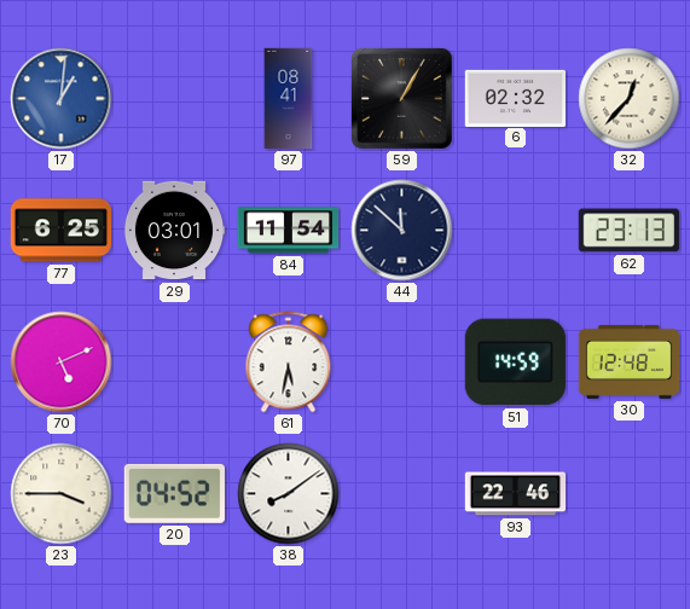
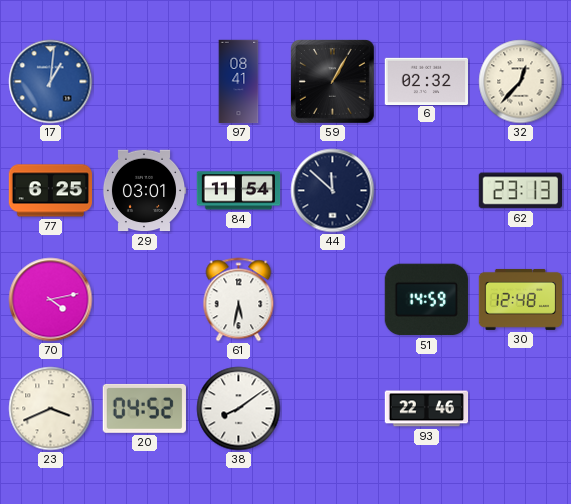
70: 5:11 -> 4:13
23: 3:45 -> 3:41
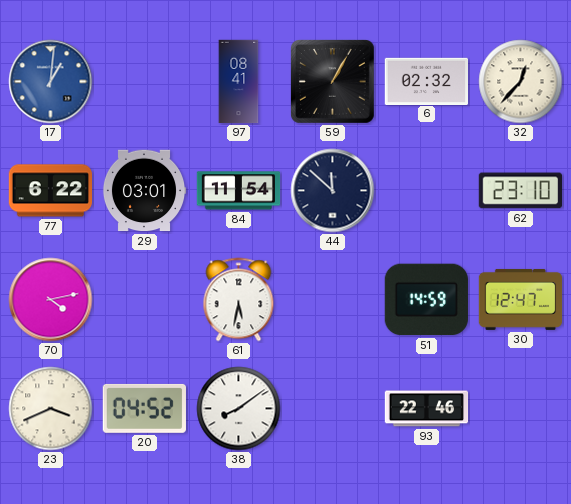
77: 6:25 -> 6:22
62: 23:13 -> 23:10
30: 12:48 -> 12:47
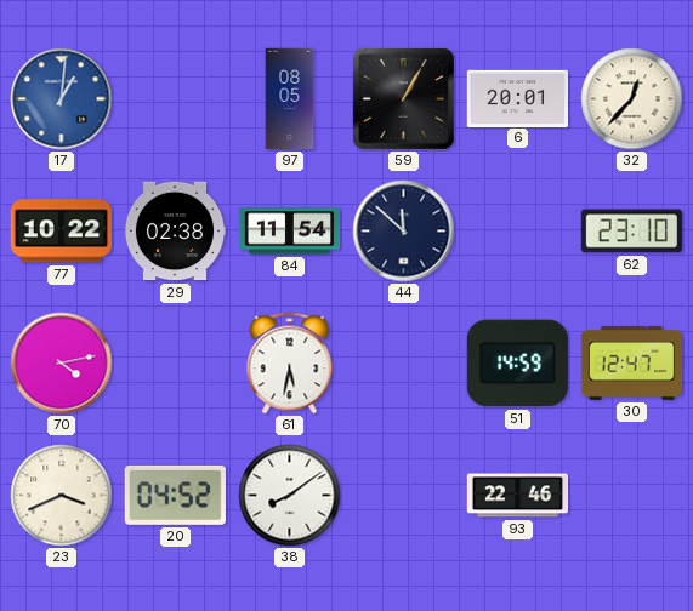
97: 08:41 -> 08:05
6: 02:32 -> 20:01
77: 6:22 -> 10:22
29: 03:01 -> 02:38
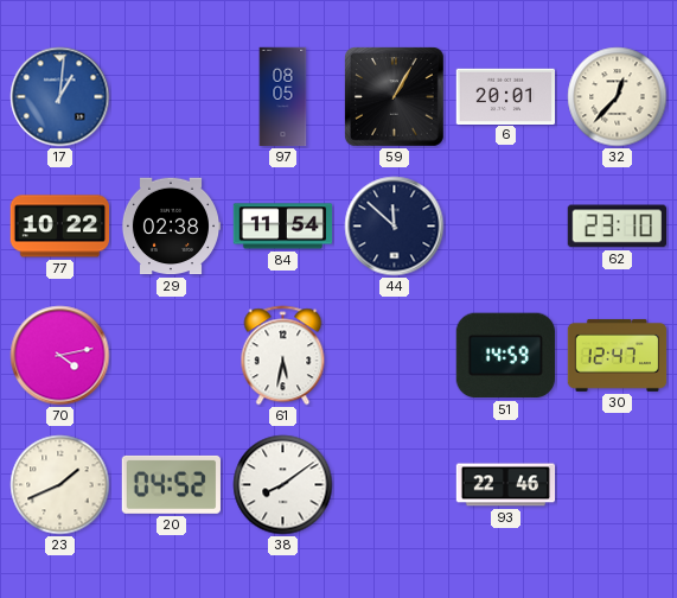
23: 3:41 -> 1:41
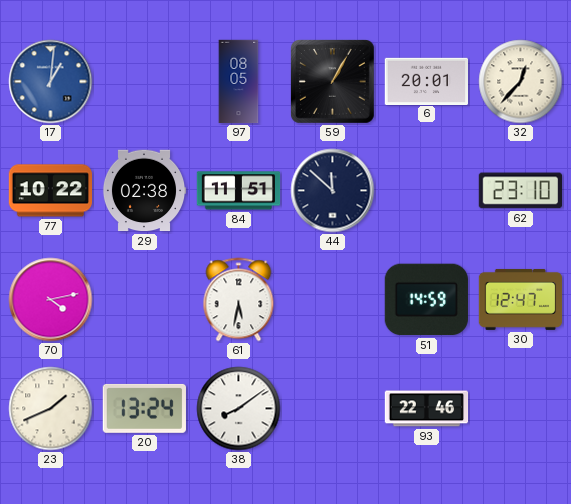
84: 11:54 -> 11:51
20: 04:52 -> 13:24
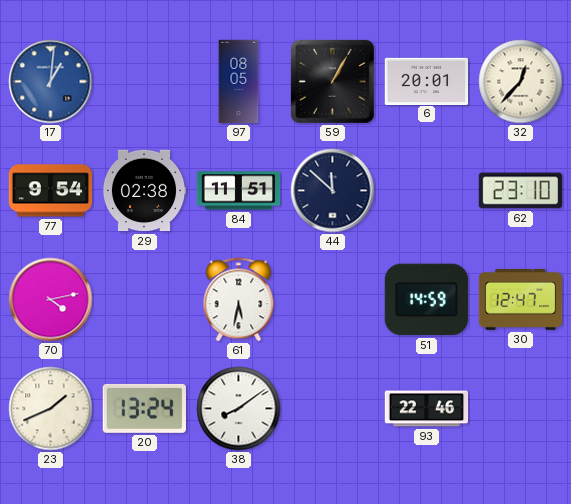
77: 10:22 -> 9:54
